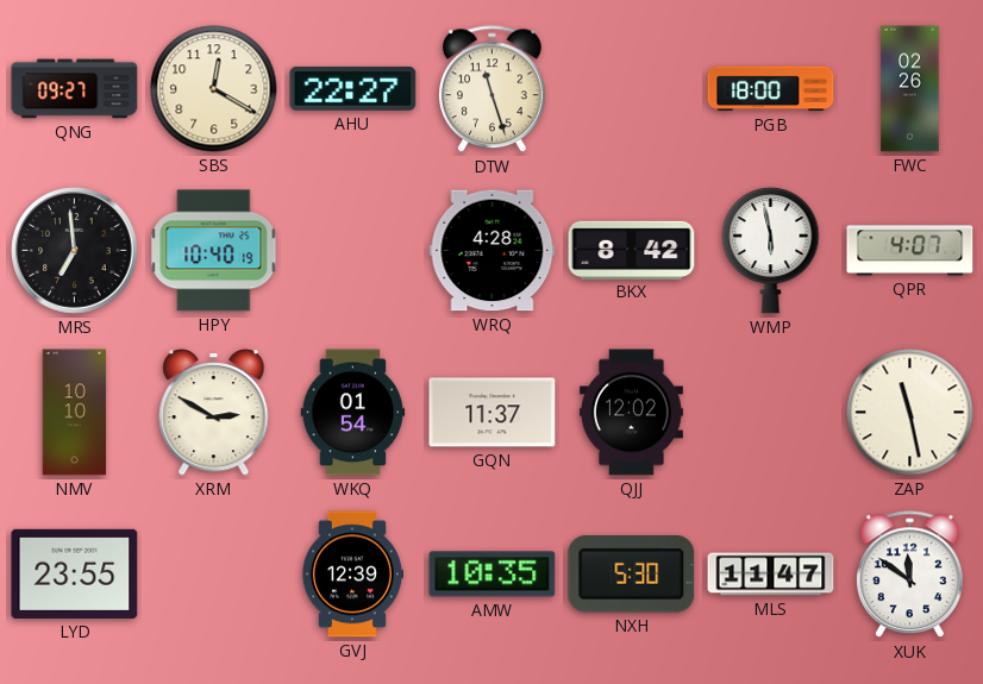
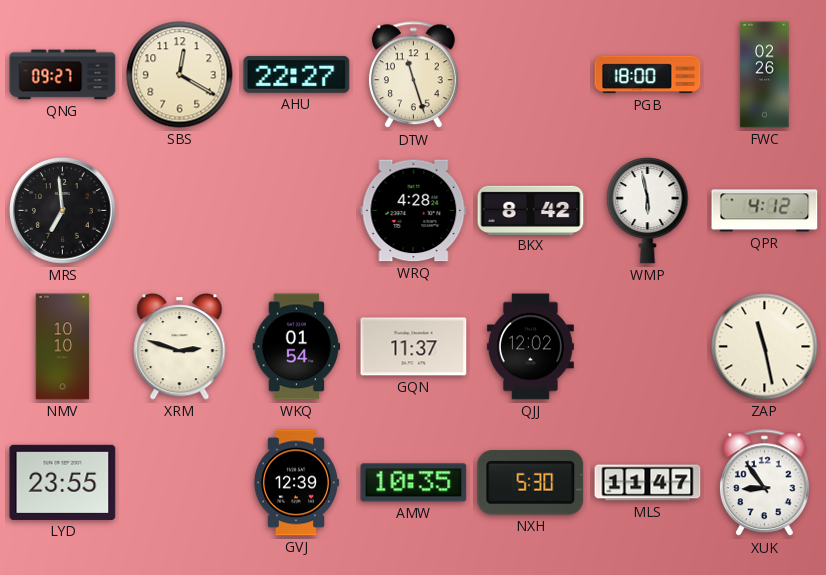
HPY: 10:40 -> none
QPR: 4:07 -> 4:12
XRM: 2:50 -> 2:48
XUK: 11:51 -> 8:54
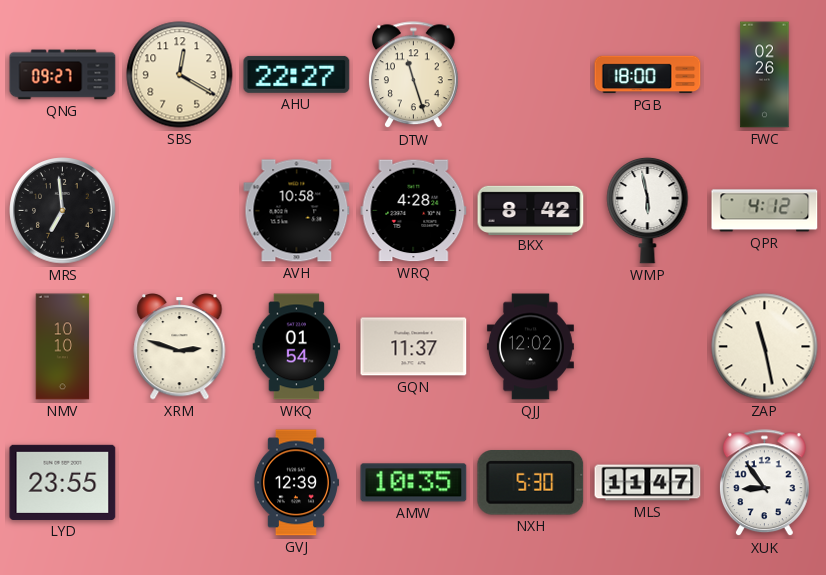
AVH: none -> 10:58
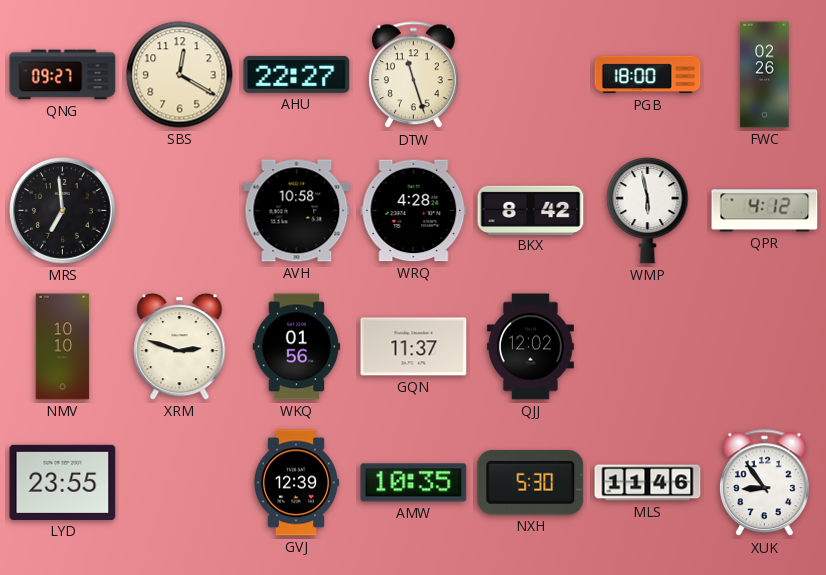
WKQ: 01:54 -> 01:56
ZAP: 11:28 -> none
MLS: 11:47 -> 11:46
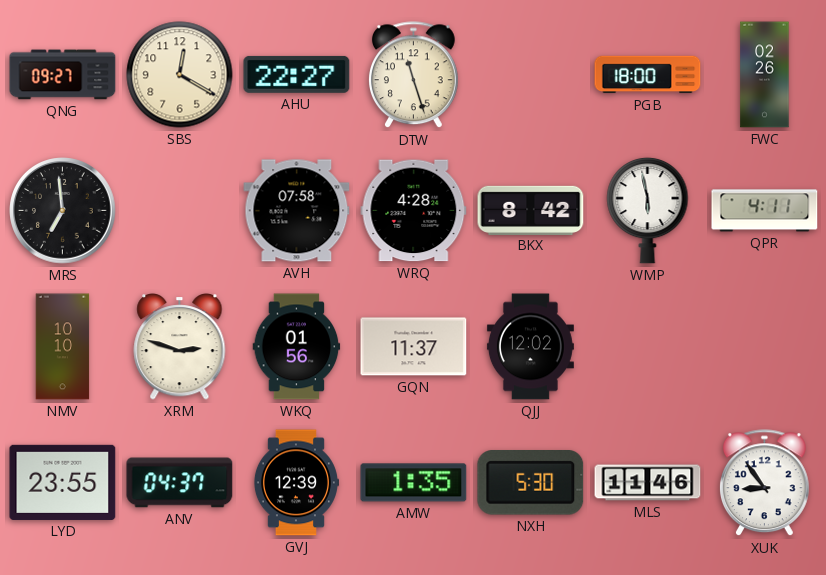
AVH: 10:58 -> 07:58
QPR: 4:12 -> 4:11
ANV: none -> 04:37
AMW: 10:35 -> 1:35
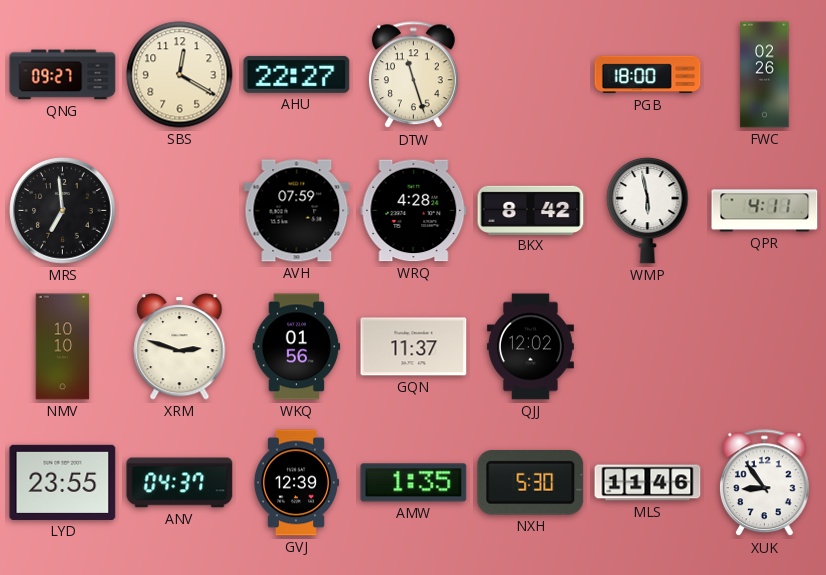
AVH: 07:58 -> 07:59
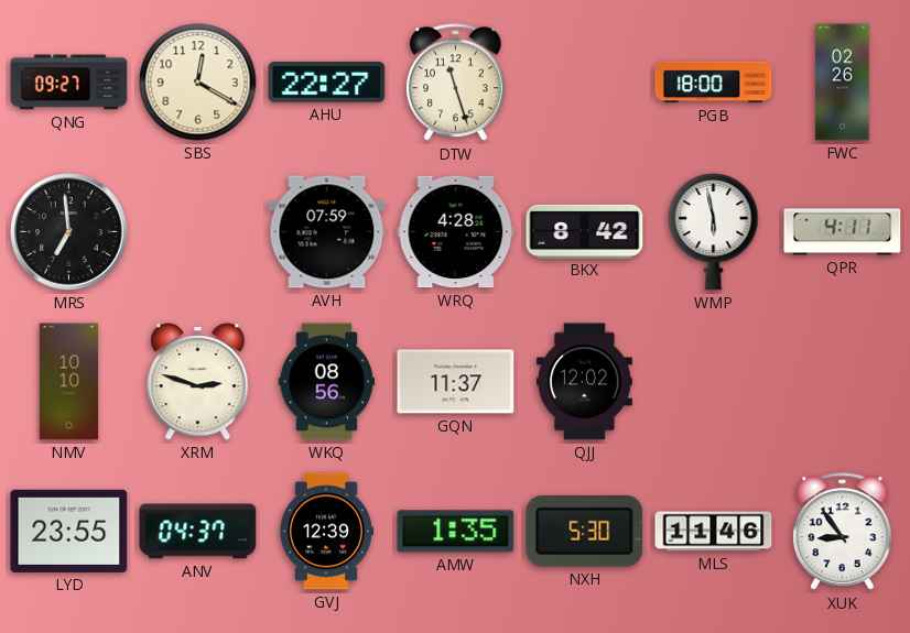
WKQ: 01:56 -> 08:56
